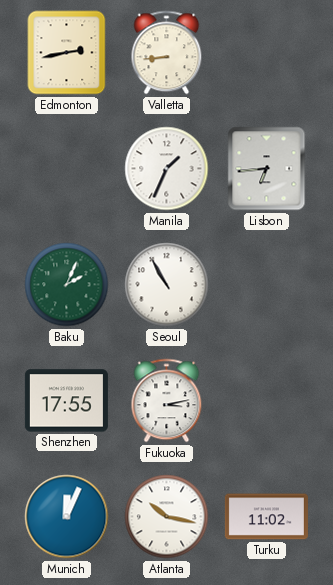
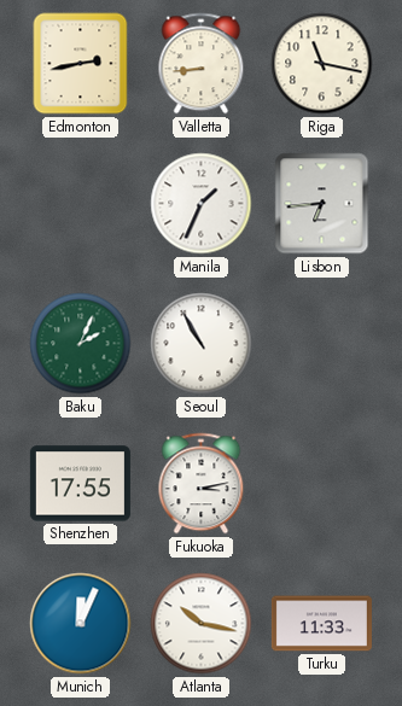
Riga: none -> 11:17
Turku: 11:02 -> 11:33
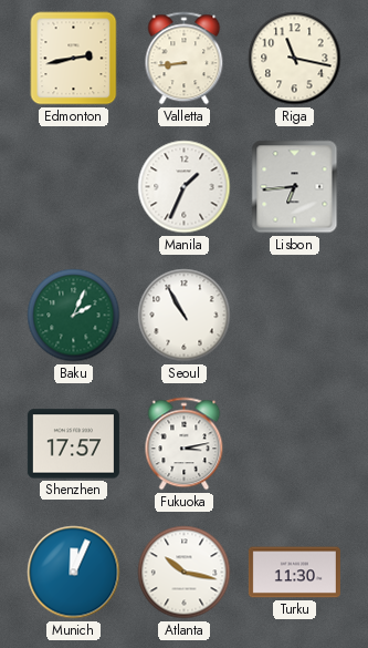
Shenzhen: 17:55 -> 17:57
Turku: 11:33 -> 11:30
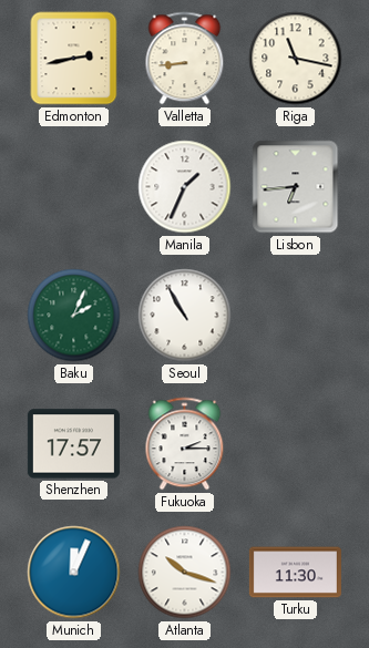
Fukuoka: 3:13 -> 2:15
Atlanta: 10:17 -> 10:18
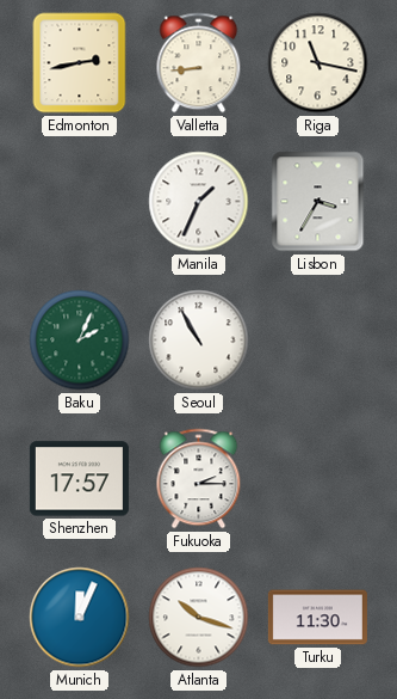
Lisbon: 6:44 -> 3:35
